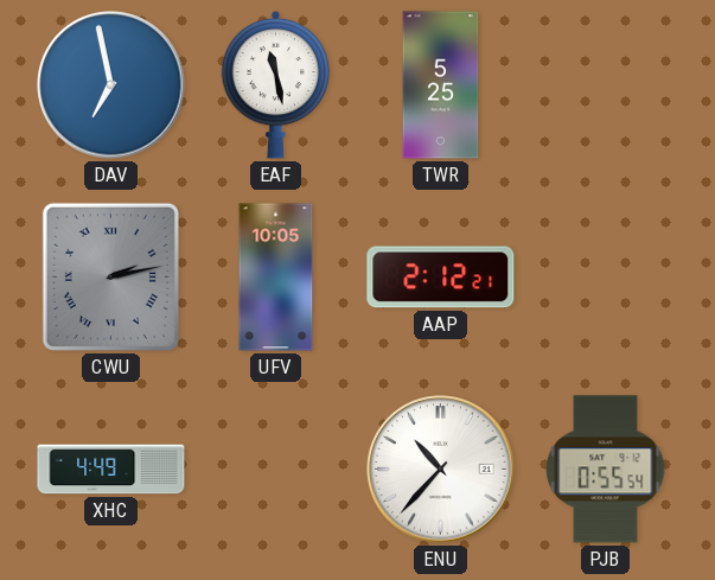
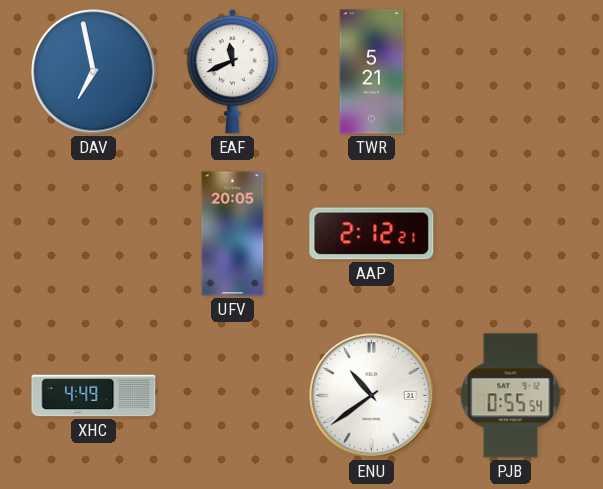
EAF: 11:28 -> 11:41
TWR: 5:25 -> 5:21
CWU: 2:13 -> none
UFV: 10:05 -> 20:05
ENU: 10:37 -> 10:39
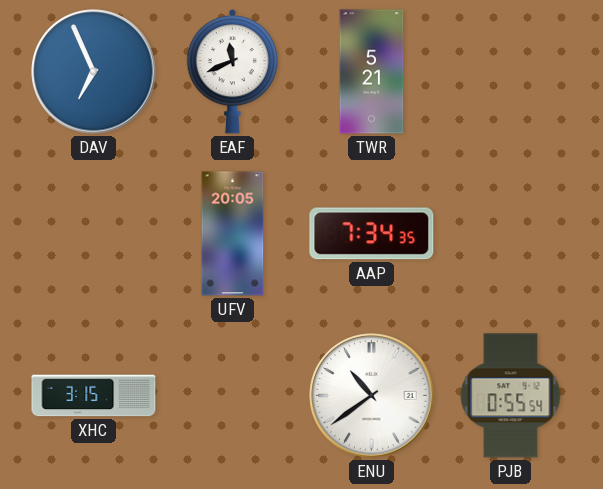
DAV: 6:58 -> 6:56
AAP: 2:12 -> 7:34
XHC: 4:49 -> 3:15
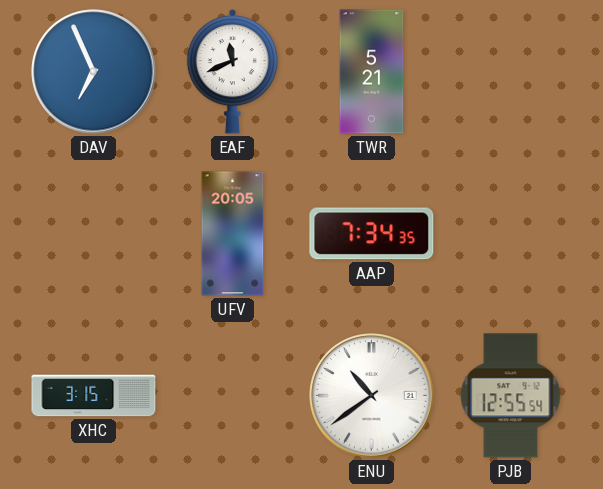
PJB: 0:55 -> 12:55
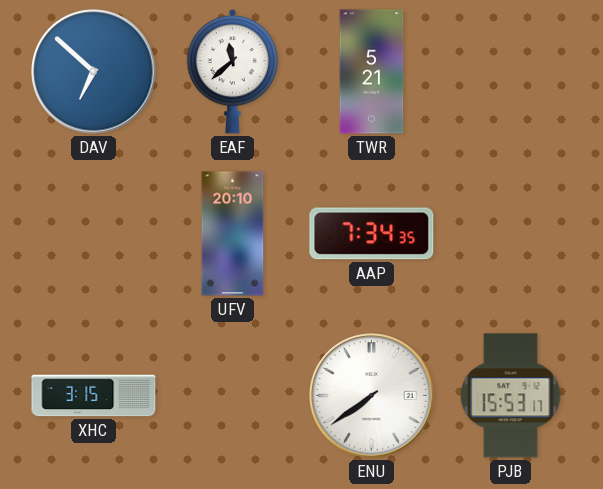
DAV: 6:56 -> 6:52
EAF: 11:41 -> 11:38
UFV: 20:05 -> 20:10
ENU: 10:39 -> 7:39
PJB: 12:55 -> 15:53
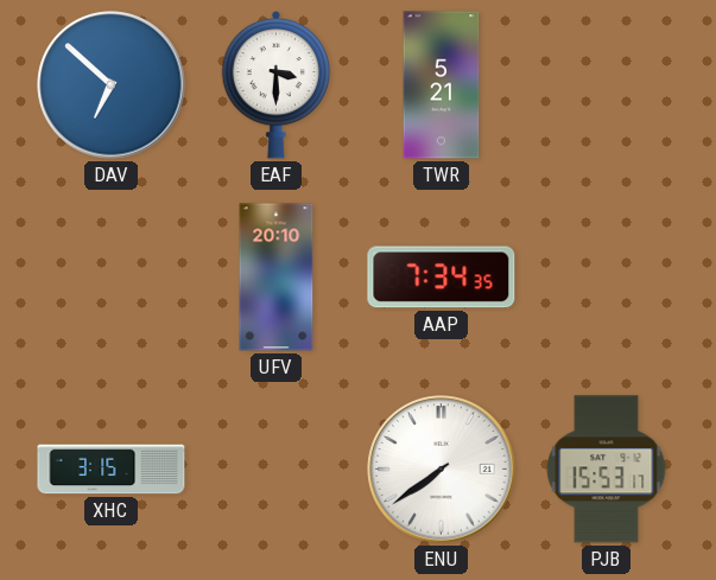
EAF: 11:38 -> 3:30
